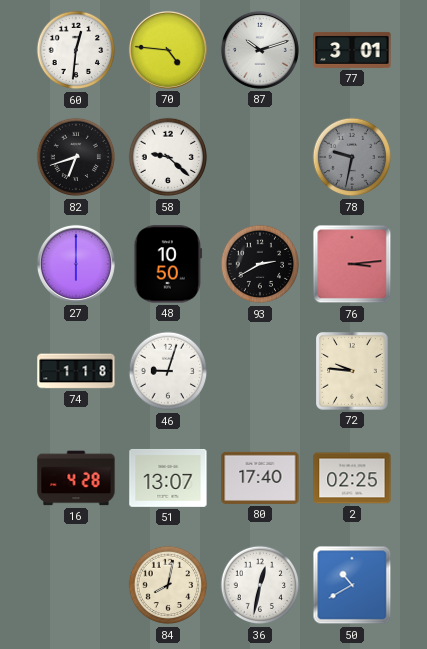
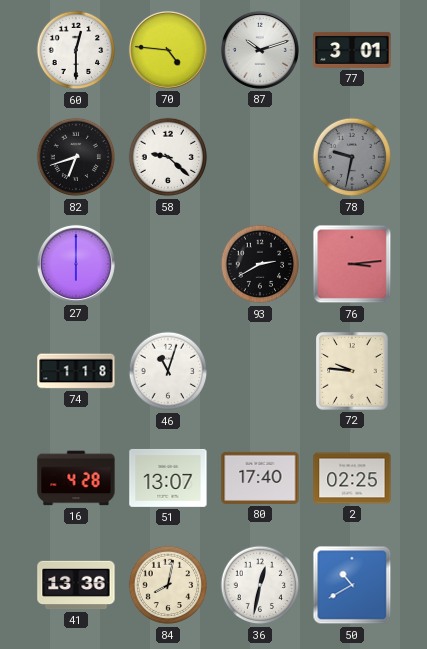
60: 12:31 -> 12:30
48: 10:50 -> none
46: 9:03 -> 11:03
41: none -> 13:36
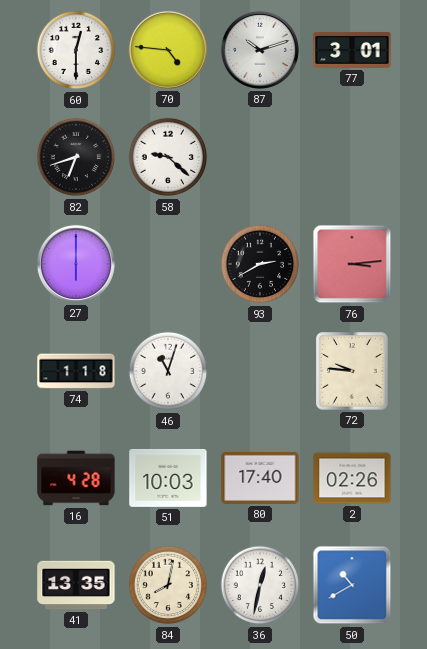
78: 9:32 -> none
51: 13:07 -> 10:03
2: 02:25 -> 02:26
41: 13:36 -> 13:35
